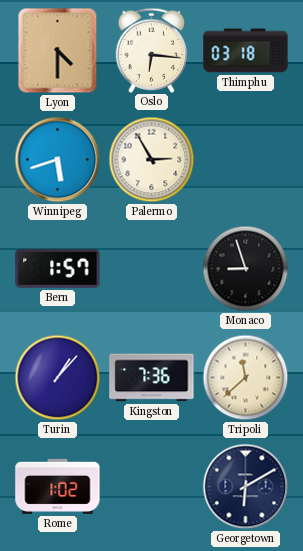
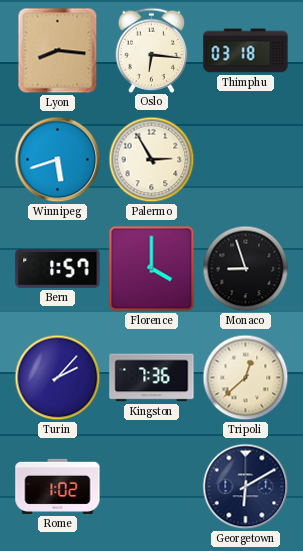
Lyon: 4:30 -> 8:16
Florence: none -> 4:00
Turin: 1:07 -> 2:07
Tripoli: 11:38 -> 12:38
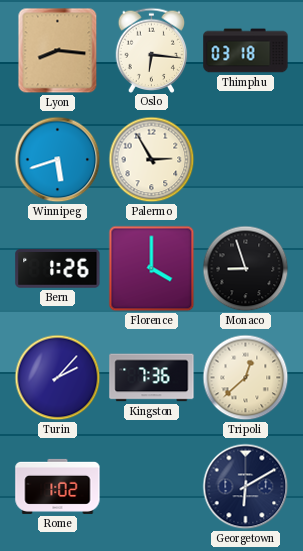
Bern: 1:57 -> 1:26
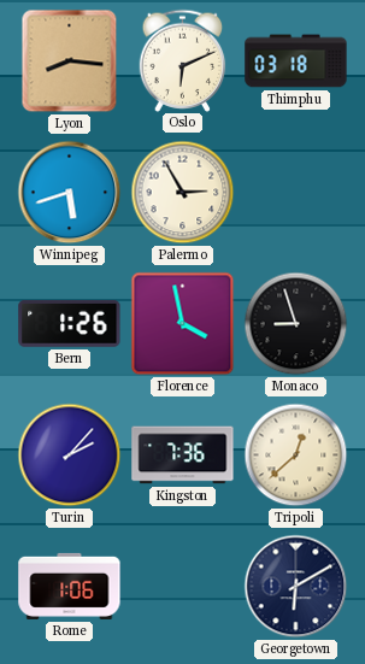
Oslo: 6:16 -> 6:11
Florence: 4:00 -> 3:58
Rome: 1:02 -> 1:06
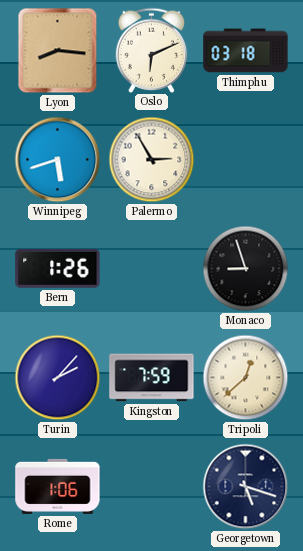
Florence: 3:58 -> none
Kingston: 7:36 -> 7:59
Georgetown: 6:10 -> 5:18
